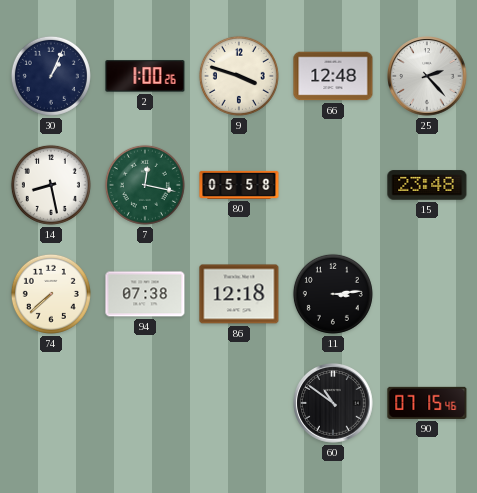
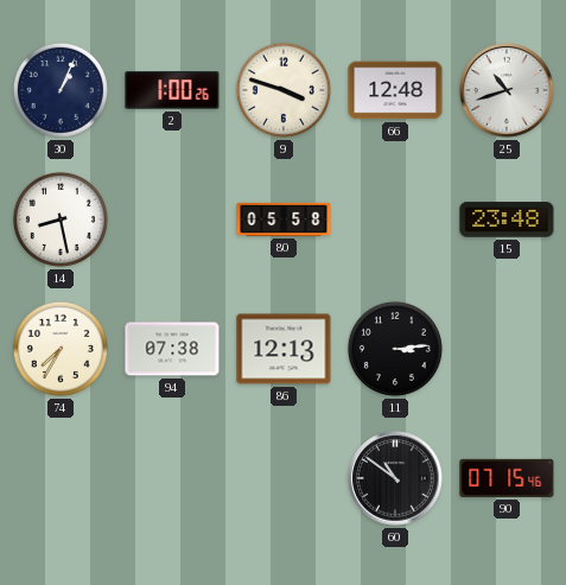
25: 2:23 -> 10:42
7: 12:17 -> none
74: 7:38 -> 7:35
86: 12:18 -> 12:13
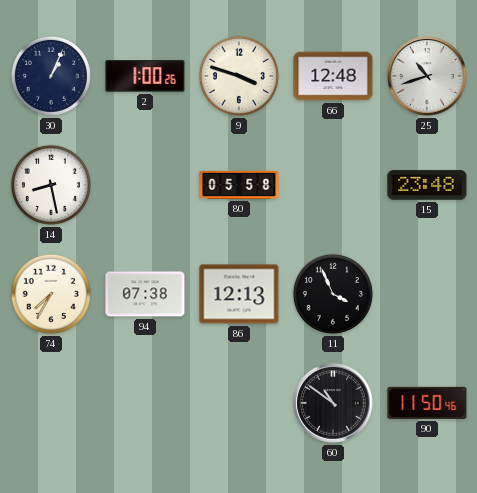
11: 3:14 -> 3:56
90: 07:15 -> 11:50
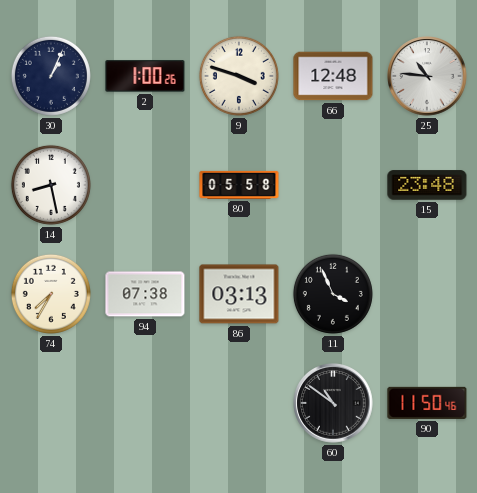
25: 10:42 -> 10:46
86: 12:13 -> 03:13
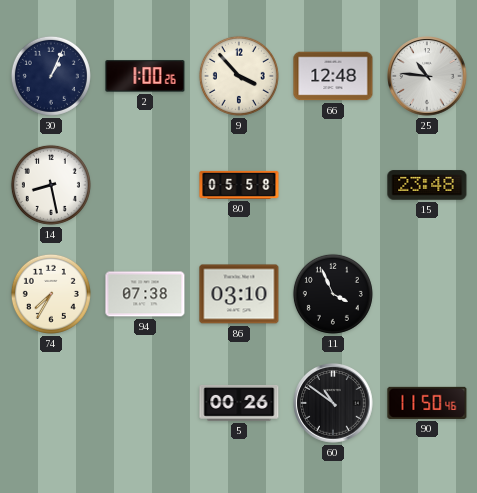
9: 3:48 -> 3:53
86: 03:13 -> 03:10
5: none -> 00:26
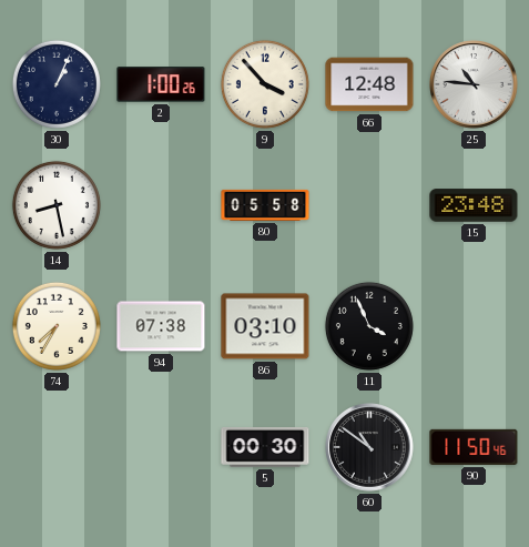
5: 00:26 -> 00:30
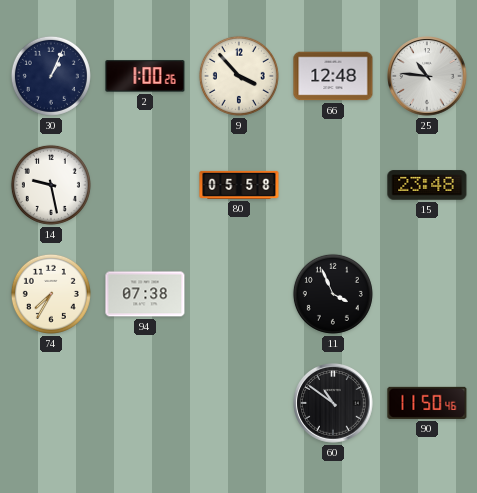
14: 8:28 -> 9:28
86: 03:10 -> none
5: 00:30 -> none
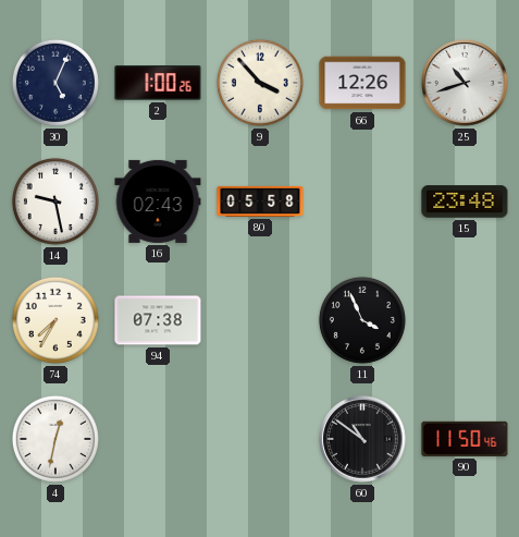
30: 1:04 -> 5:04
66: 12:48 -> 12:26
25: 10:46 -> 10:42
16: none -> 02:43
4: none -> 12:32
